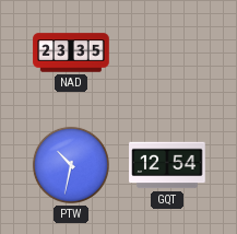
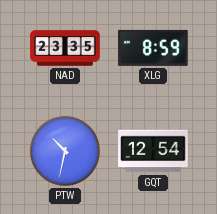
XLG: none -> 8:59
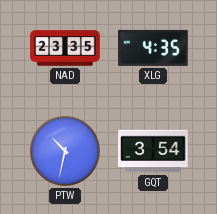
XLG: 8:59 -> 4:35
GQT: 12:54 -> 3:54
